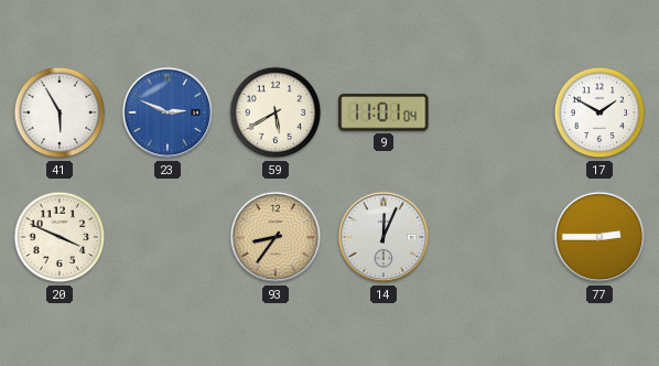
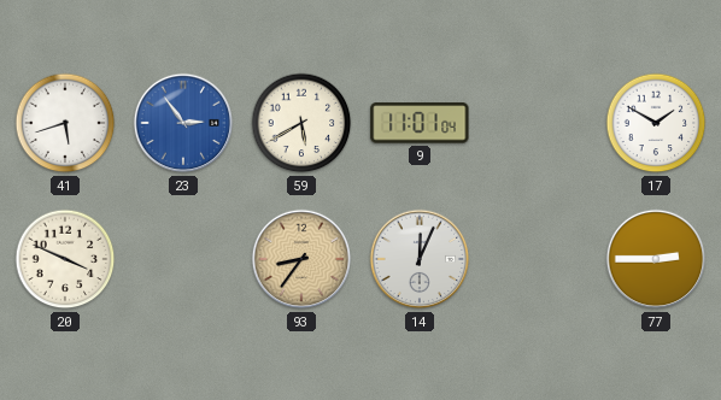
41: 5:55 -> 5:42
23: 2:49 -> 2:54
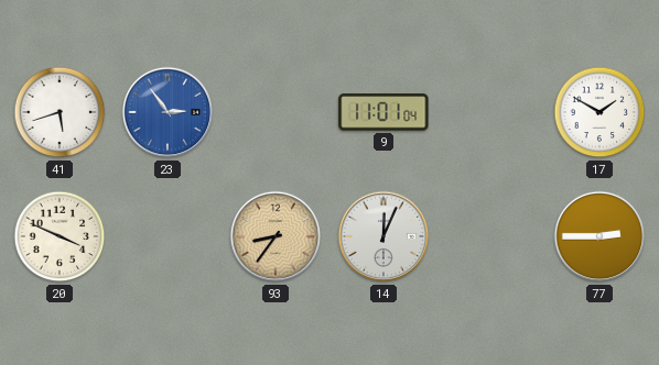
59: 5:40 -> none
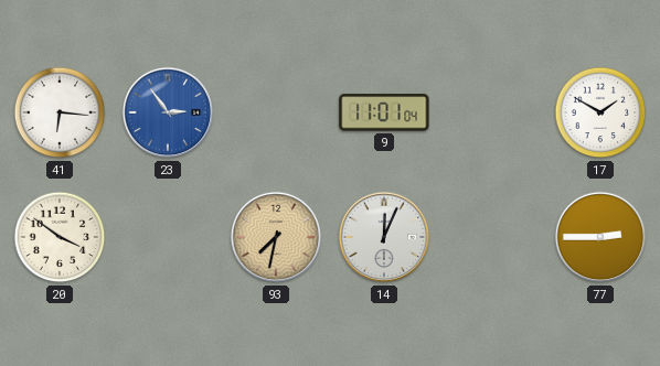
41: 5:42 -> 6:16
20: 3:49 -> 3:51
93: 8:36 -> 7:32
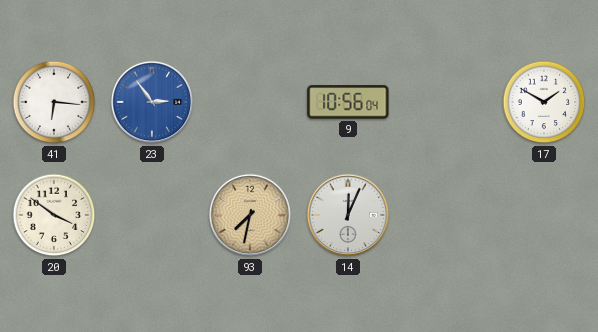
9: 11:01 -> 10:56
77: 2:45 -> none
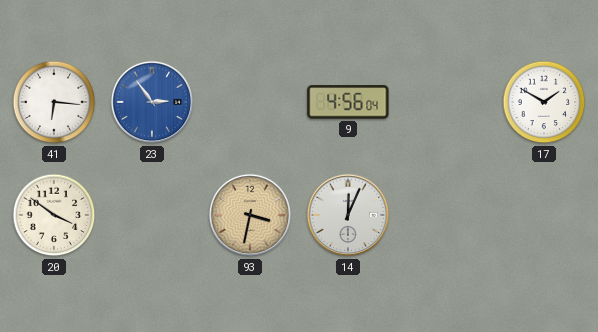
9: 10:56 -> 4:56
93: 7:32 -> 3:32
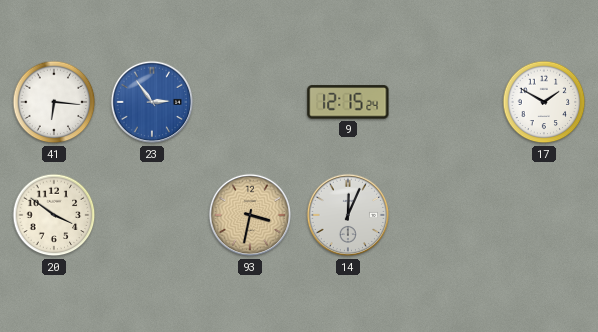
9: 4:56 -> 12:15
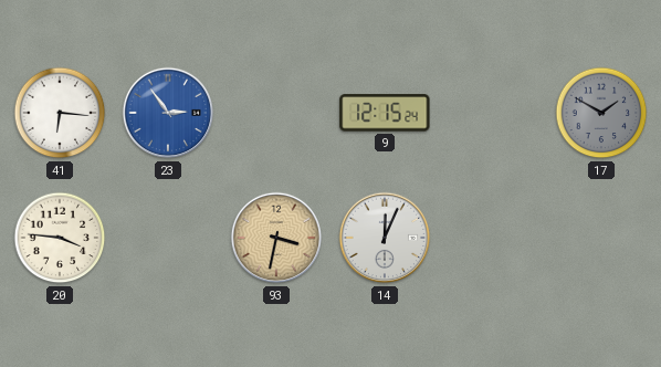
17 dial: white -> grey
20: 3:51 -> 3:46
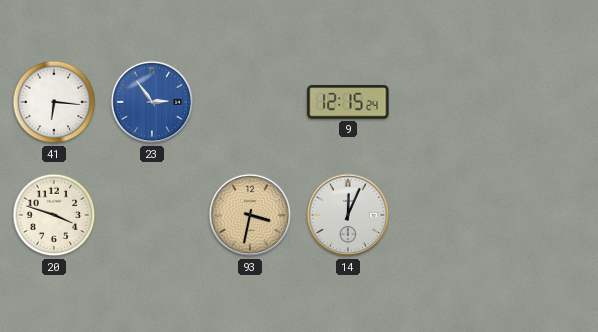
17: 1:50 -> none
20: 3:46 -> 3:48
